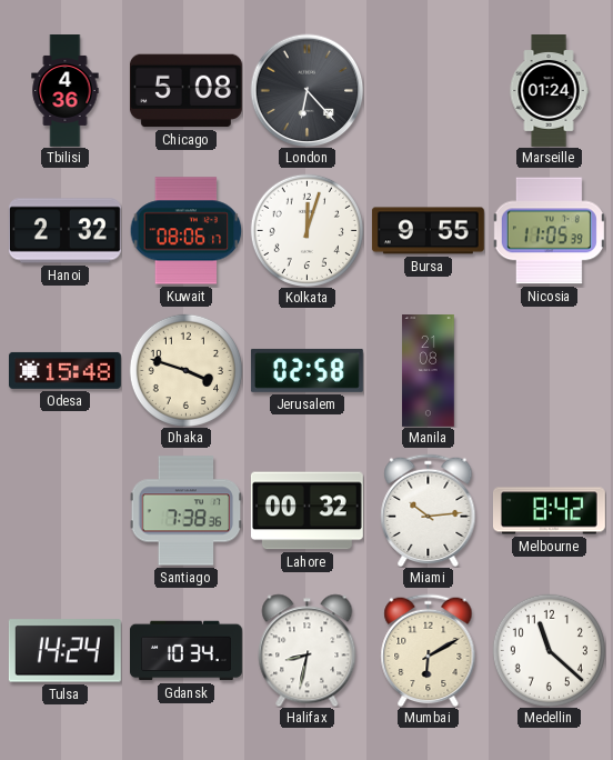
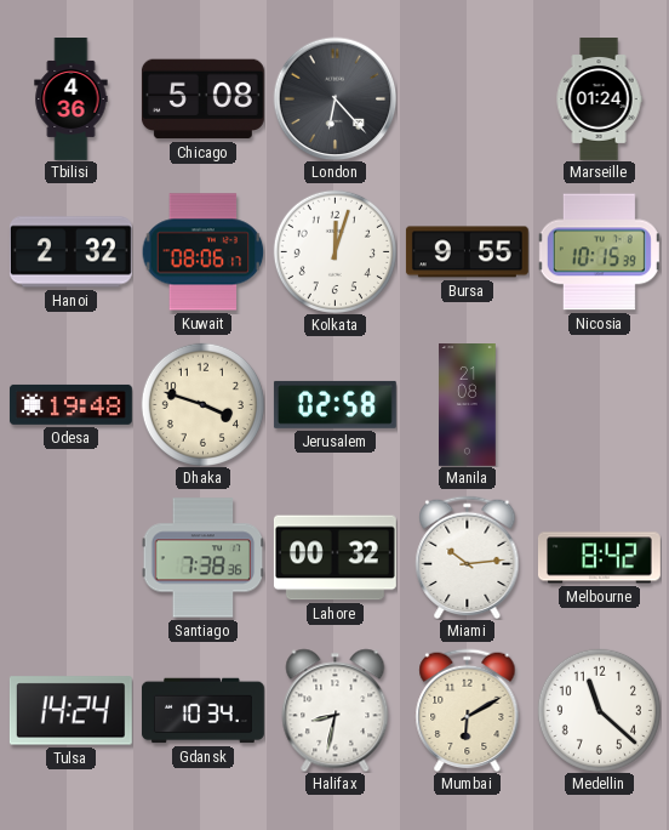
Nicosia: 11:05 -> 10:15
Odesa: 15:48 -> 19:48
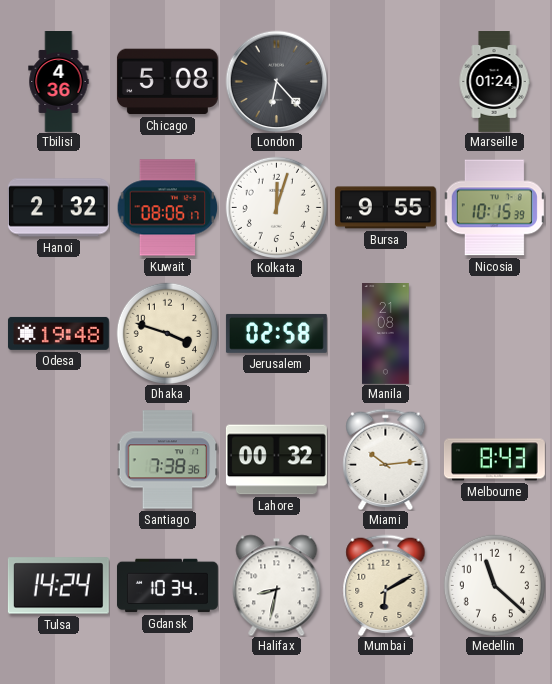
Melbourne: 8:42 -> 8:43
